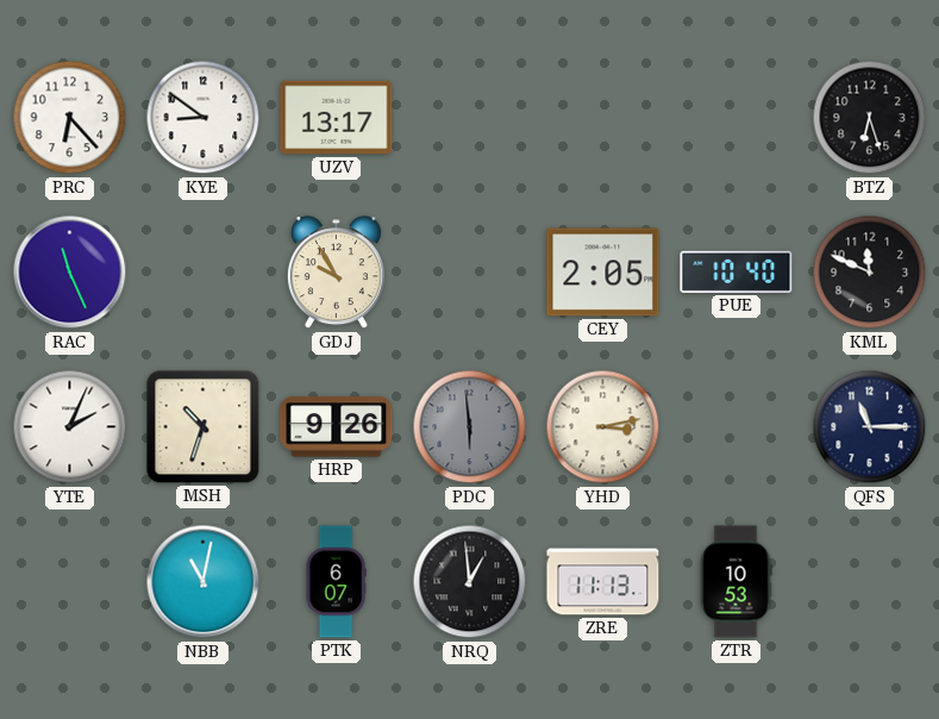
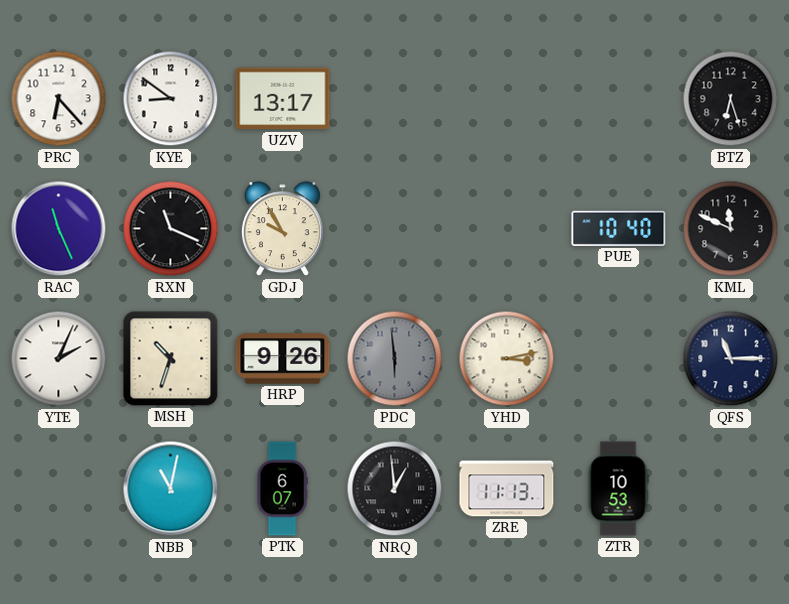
RXN: none -> 11:19
CEY: 2:05 -> none
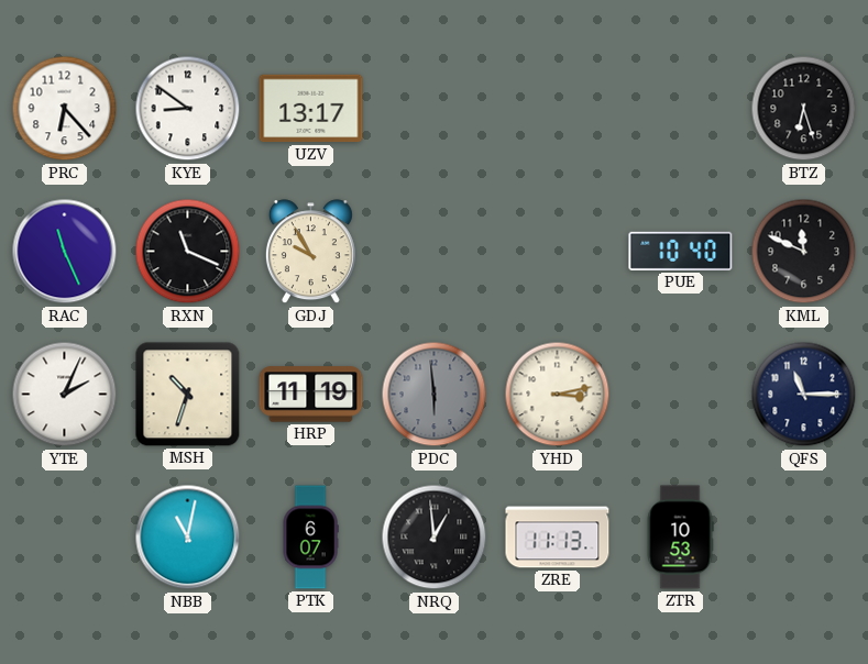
HRP: 9:26 -> 11:19
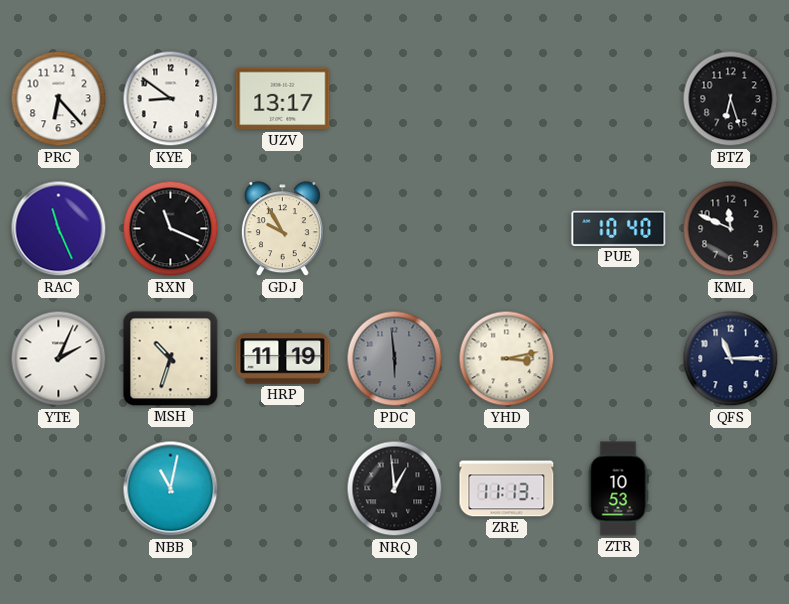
PTK: 6:07 -> none
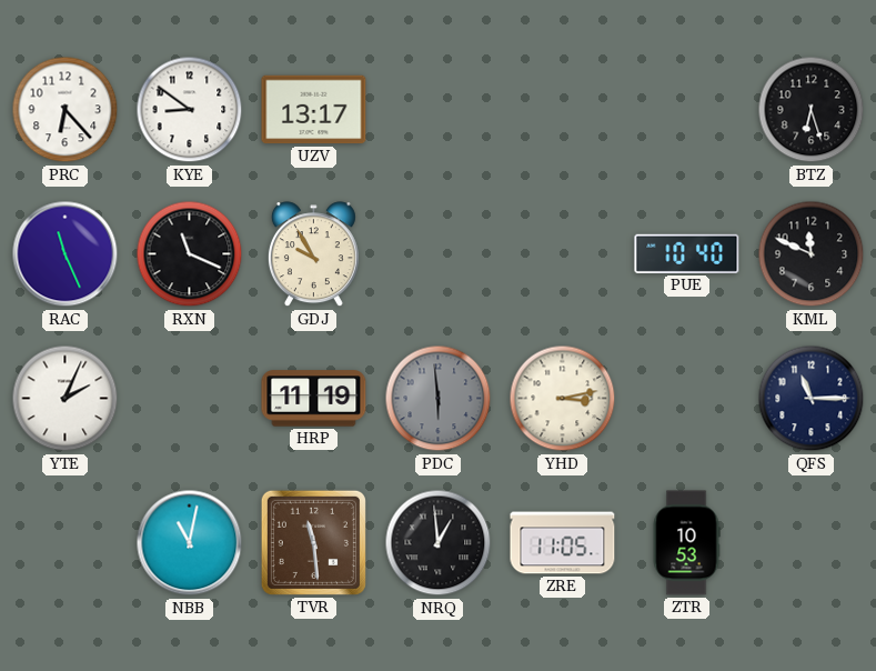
MSH: 10:33 -> none
TVR: none -> 11:29
ZRE: 11:13 -> 11:05
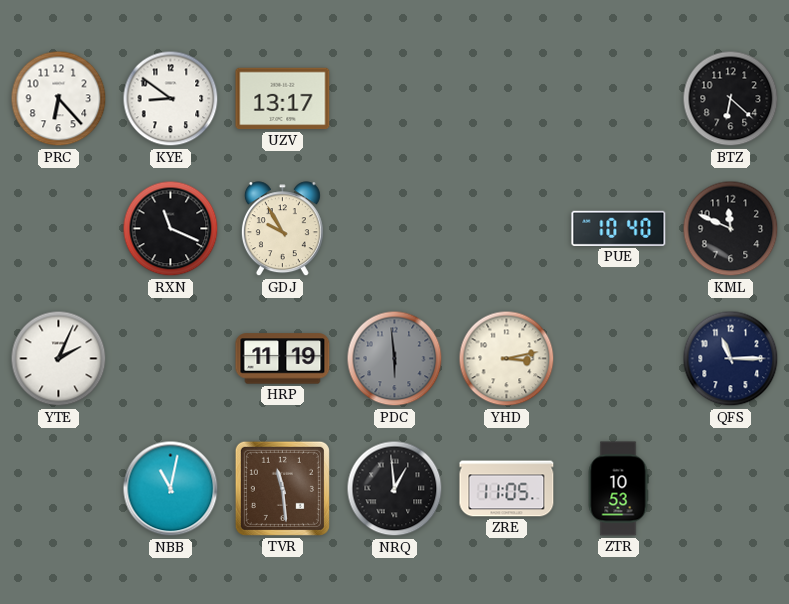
BTZ: 6:27 -> 6:22
RAC: 11:26 -> none
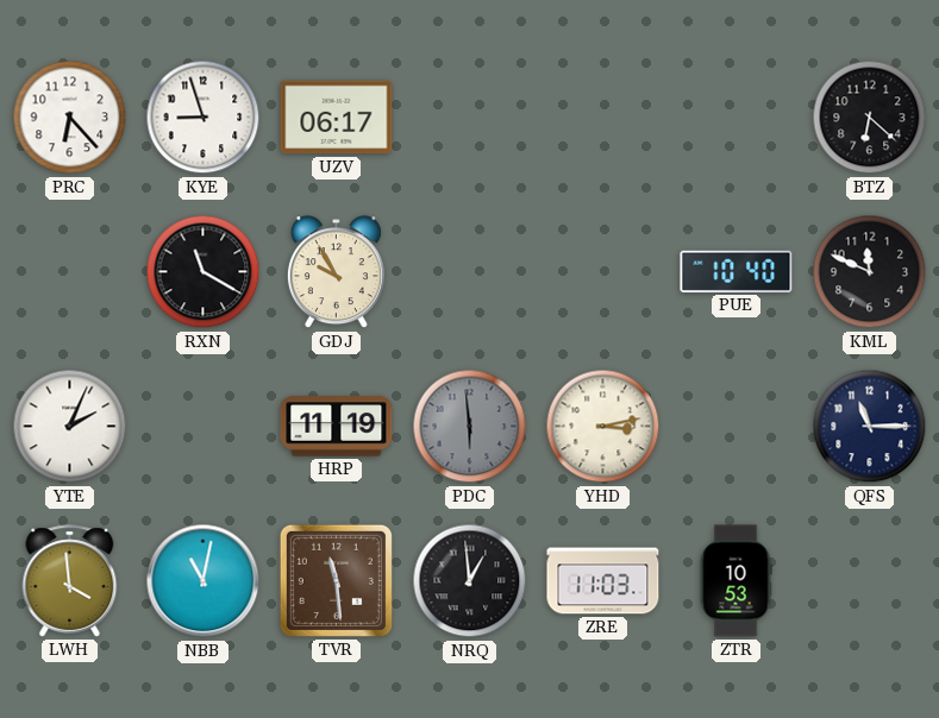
KYE: 8:51 -> 8:57
UZV: 13:17 -> 06:17
RXN: 11:19 -> 11:20
LWH: none -> 3:59
ZRE: 11:05 -> 11:03
